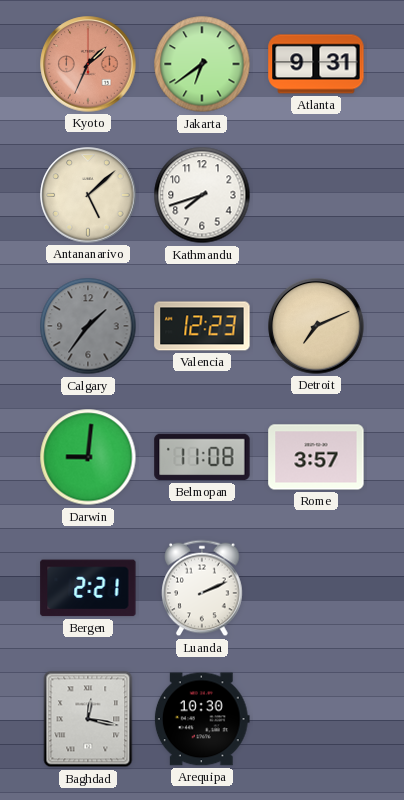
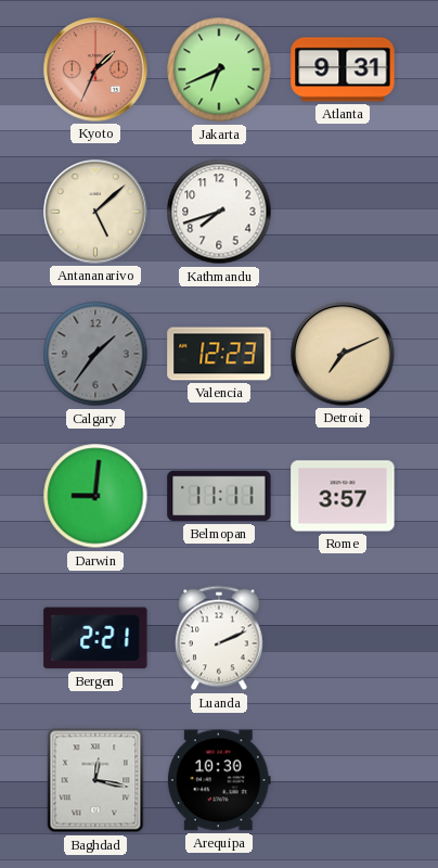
Jakarta: 6:39 -> 6:41
Belmopan: 11:08 -> 11:11
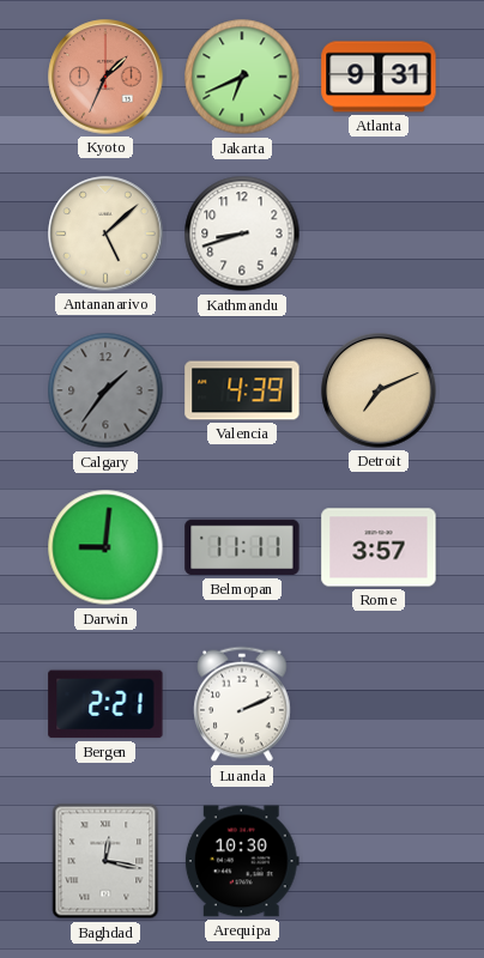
Kathmandu: 7:42 -> 8:42
Valencia: 12:23 -> 4:39
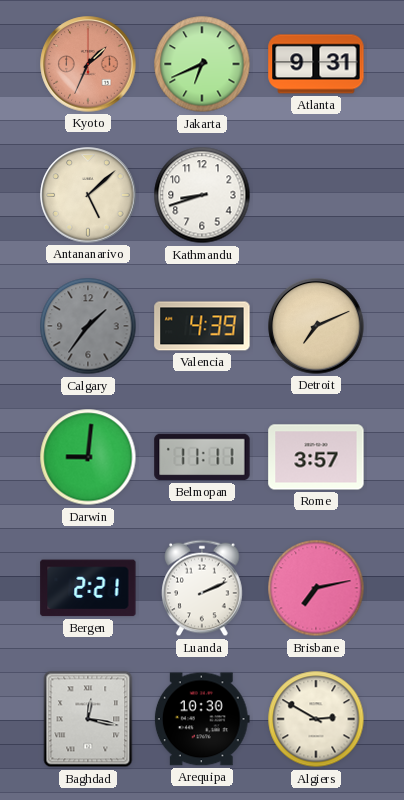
Brisbane: none -> 7:13
Algiers: none -> 2:50
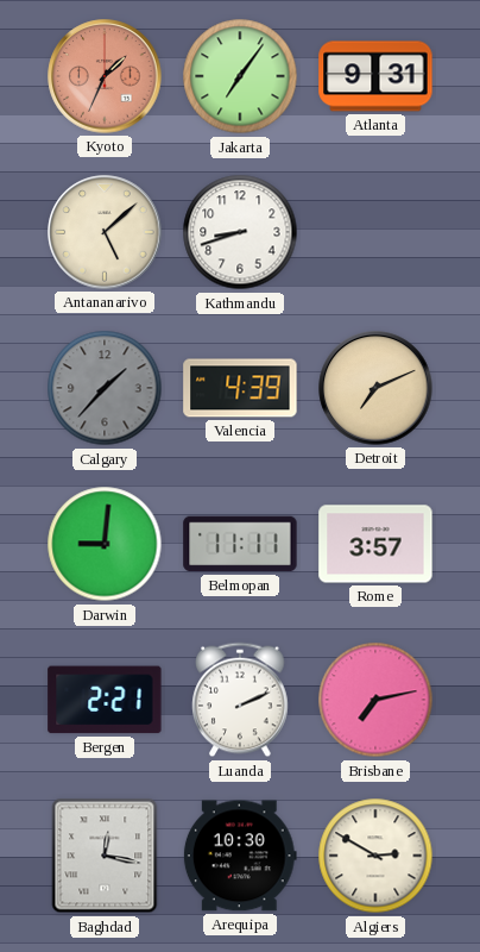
Jakarta: 6:41 -> 7:06
Calgary: 1:36 -> 1:37
